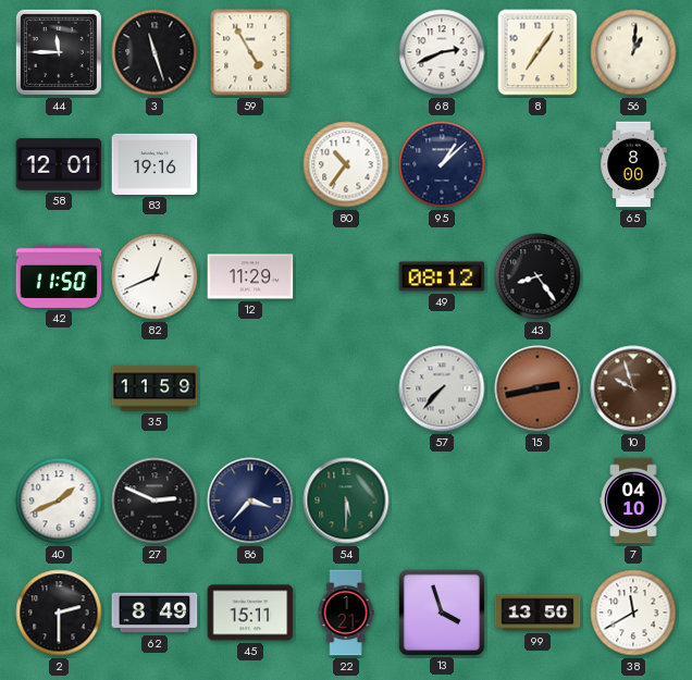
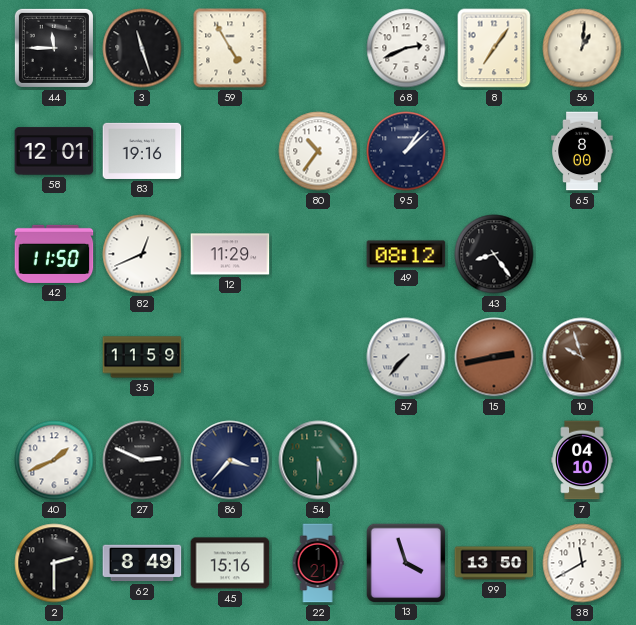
45: 15:11 -> 15:16
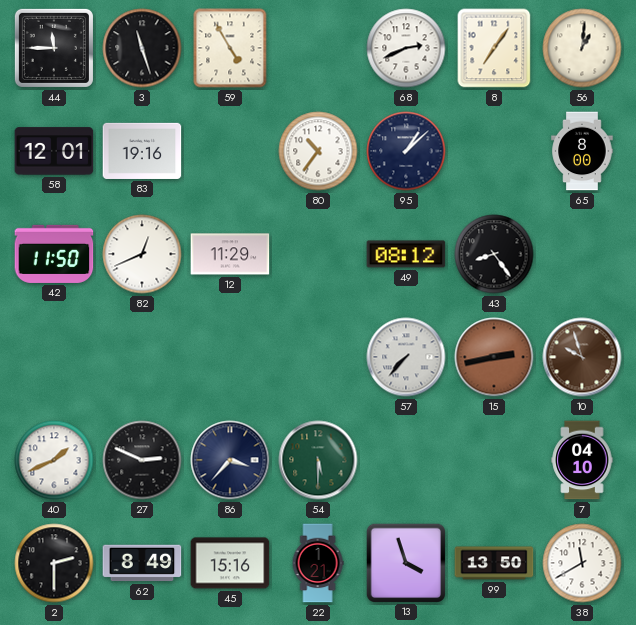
35: 11:59 -> none
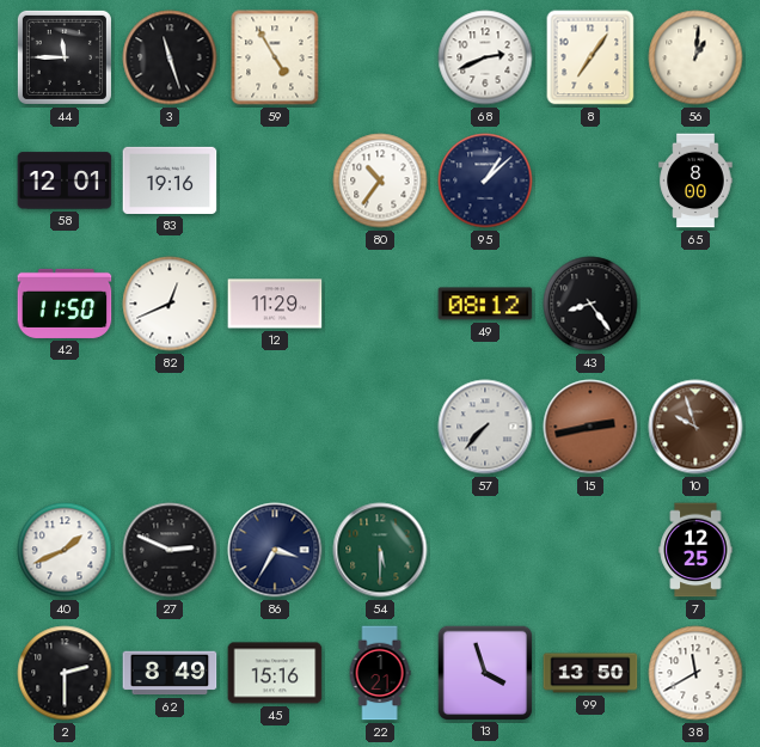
86: 3:37 -> 3:35
7: 04:10 -> 12:25
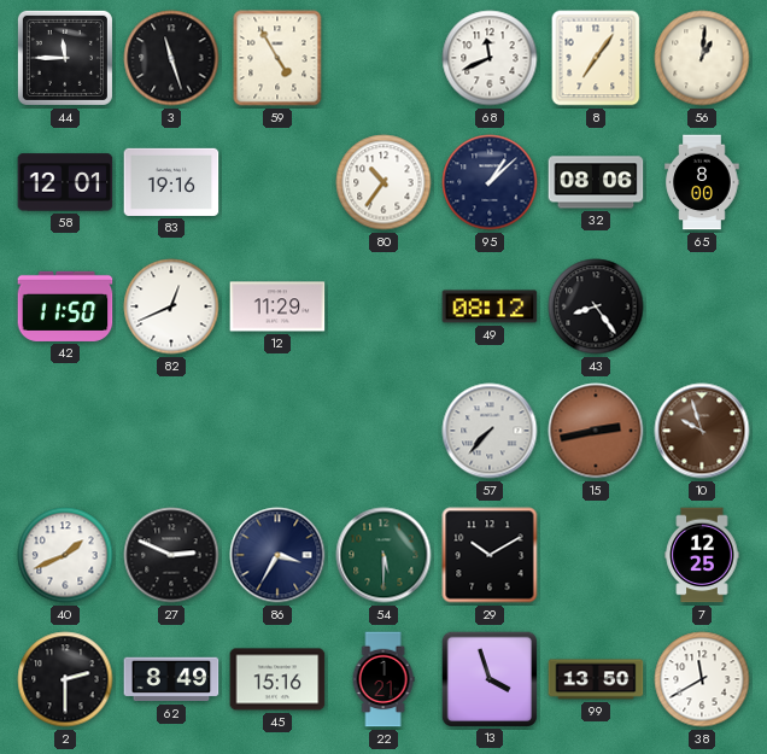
68: 2:41 -> 11:41
32: none -> 08:06
29: none -> 10:10
